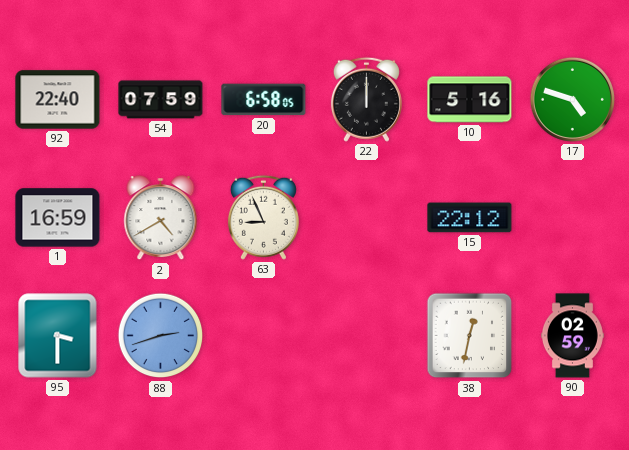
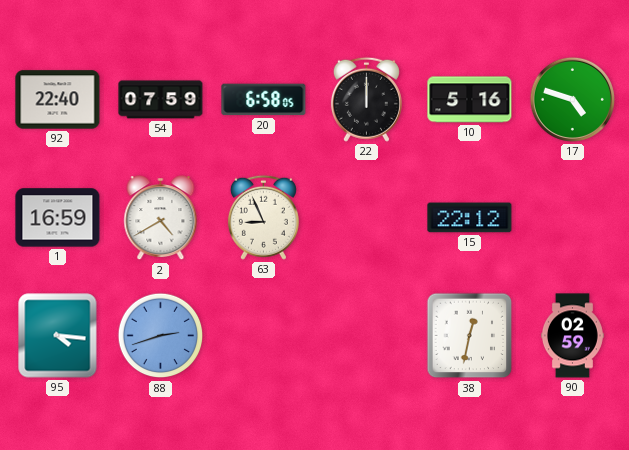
95: 3:30 -> 4:16
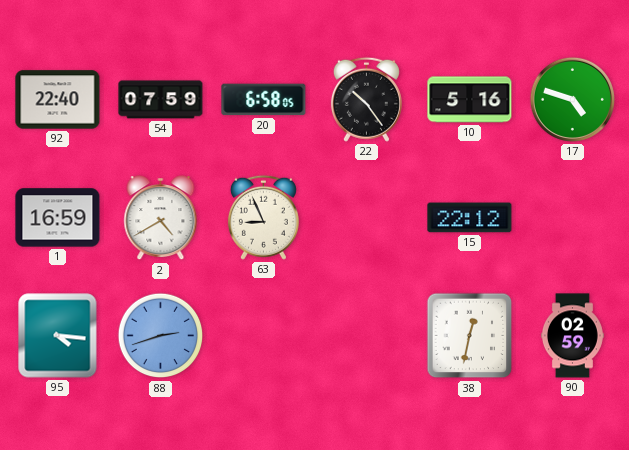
22: 12:00 -> 10:24
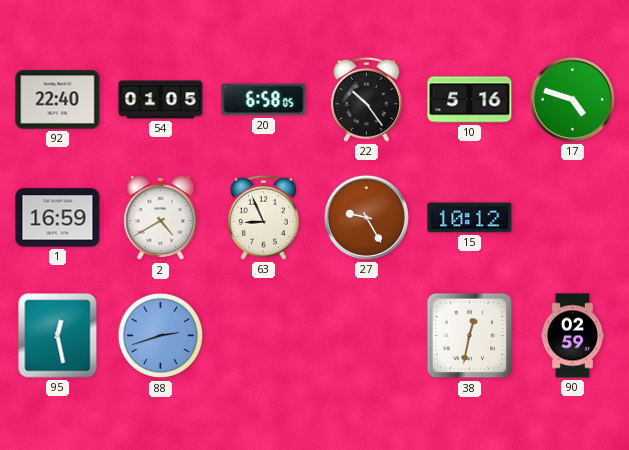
54: 07:59 -> 01:05
27: none -> 9:25
15: 22:12 -> 10:12
95: 4:16 -> 12:28
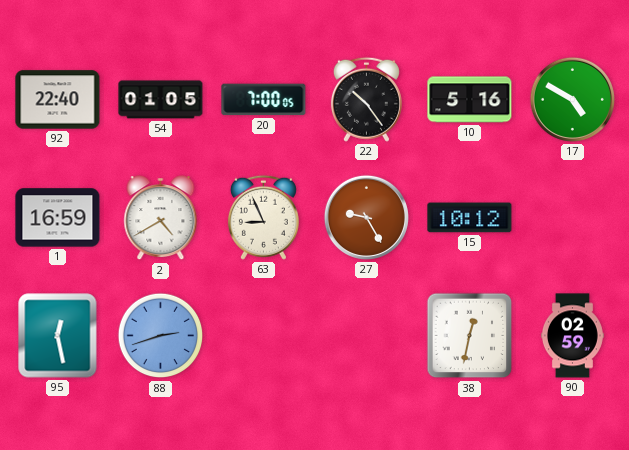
20: 6:58 -> 7:00
17: 4:48 -> 4:50
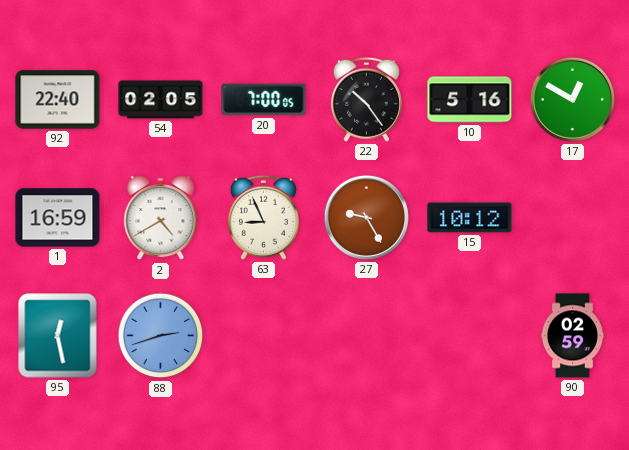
54: 01:05 -> 02:05
17: 4:50 -> 12:50
38: 12:32 -> none
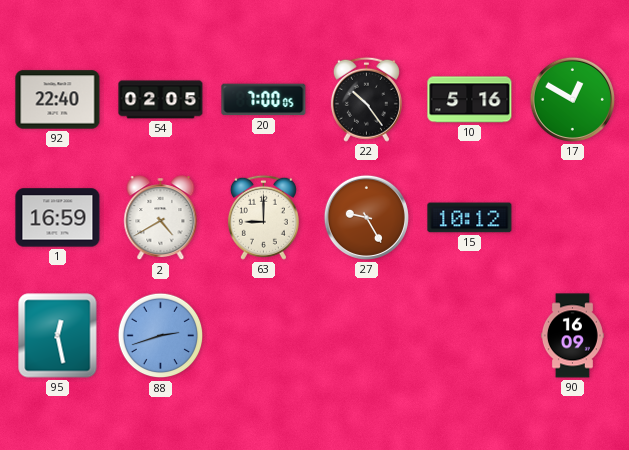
63: 8:56 -> 9:00
90: 02:59 -> 16:09
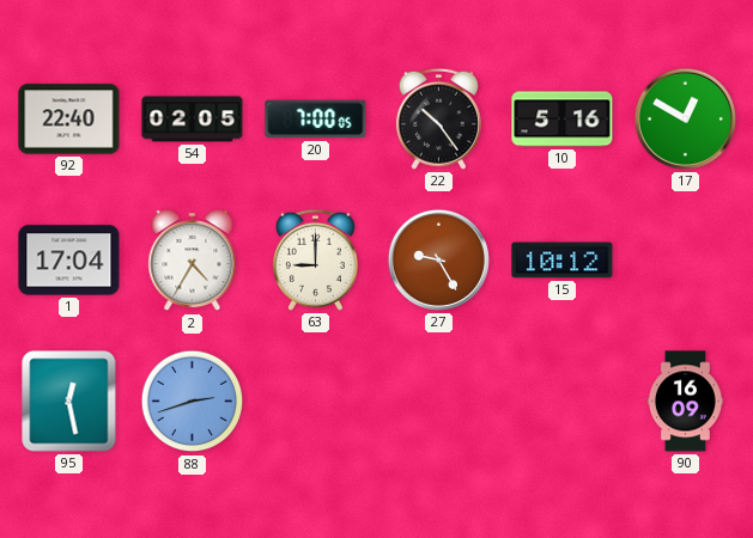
1: 16:59 -> 17:04
2: 4:40 -> 4:35
